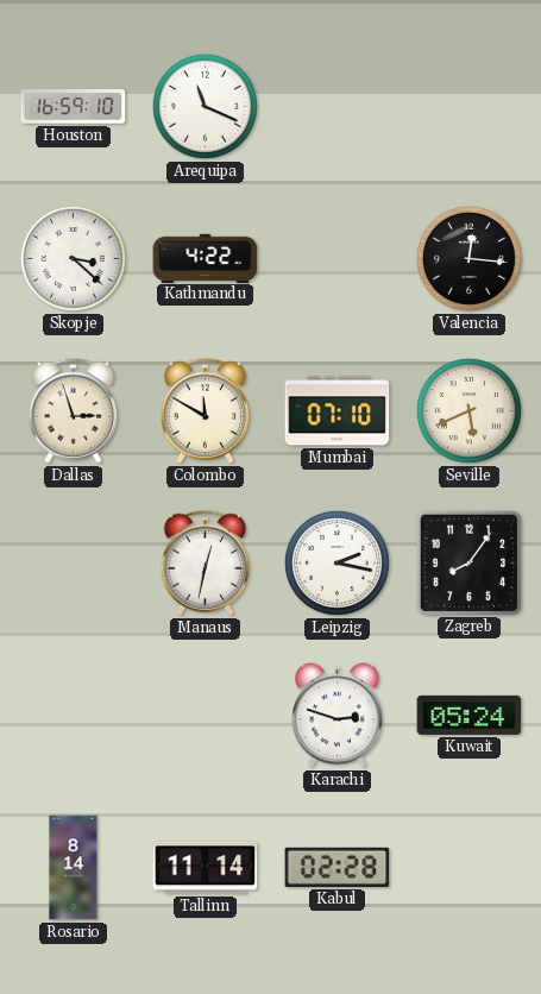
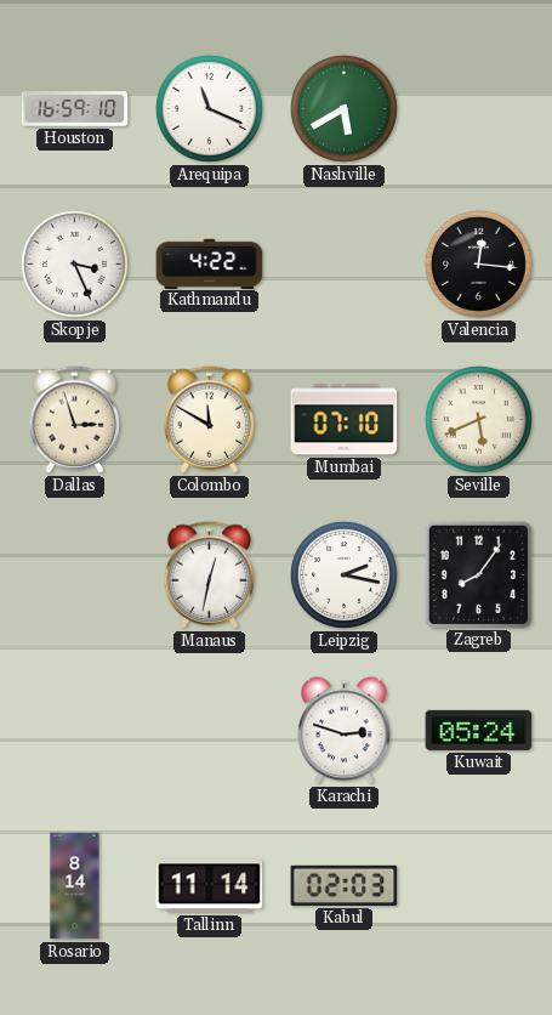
Nashville: none -> 5:40
Skopje: 3:22 -> 3:26
Kabul: 02:28 -> 02:03
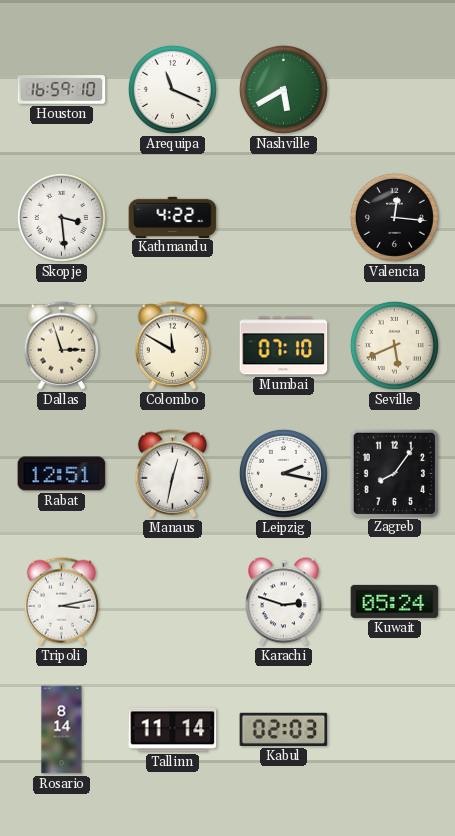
Skopje: 3:26 -> 3:29
Rabat: none -> 12:51
Tripoli: none -> 3:13
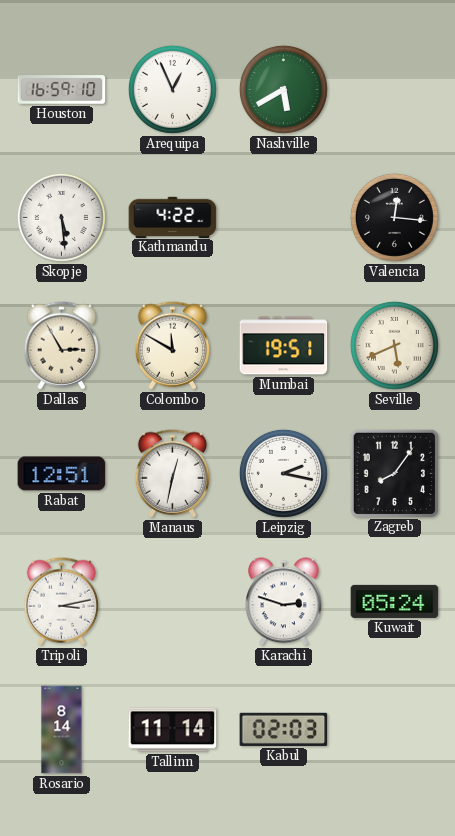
Arequipa: 11:19 -> 12:56
Skopje: 3:29 -> 5:29
Dallas: 2:57 -> 2:55
Mumbai: 07:10 -> 19:51
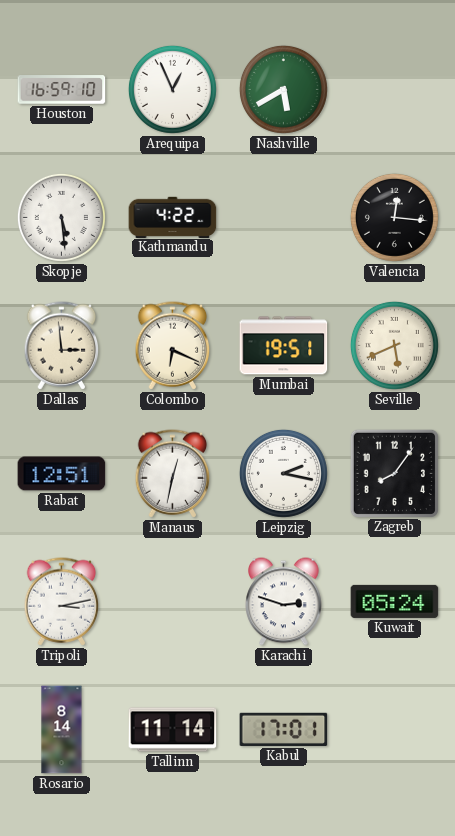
Dallas: 2:55 -> 2:59
Colombo: 11:50 -> 6:19
Kabul: 02:03 -> 17:01
